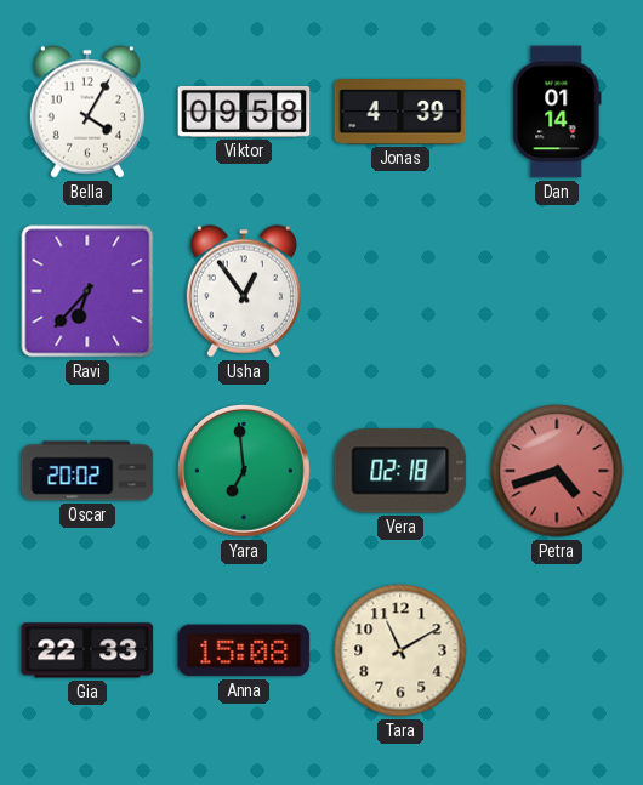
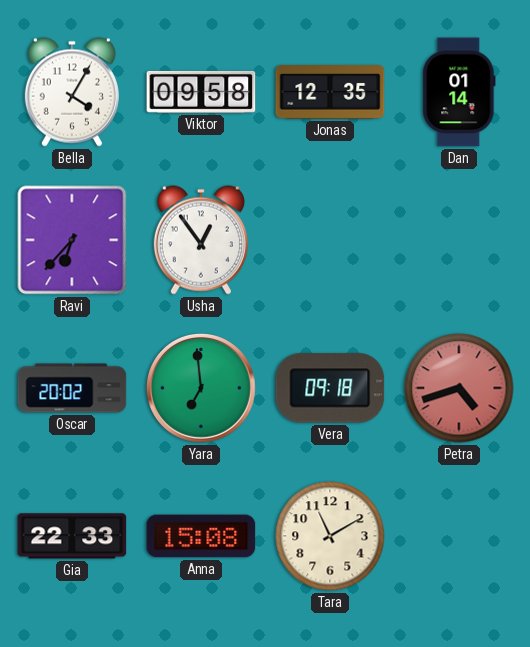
Jonas: 4:39 -> 12:35
Vera: 02:18 -> 09:18
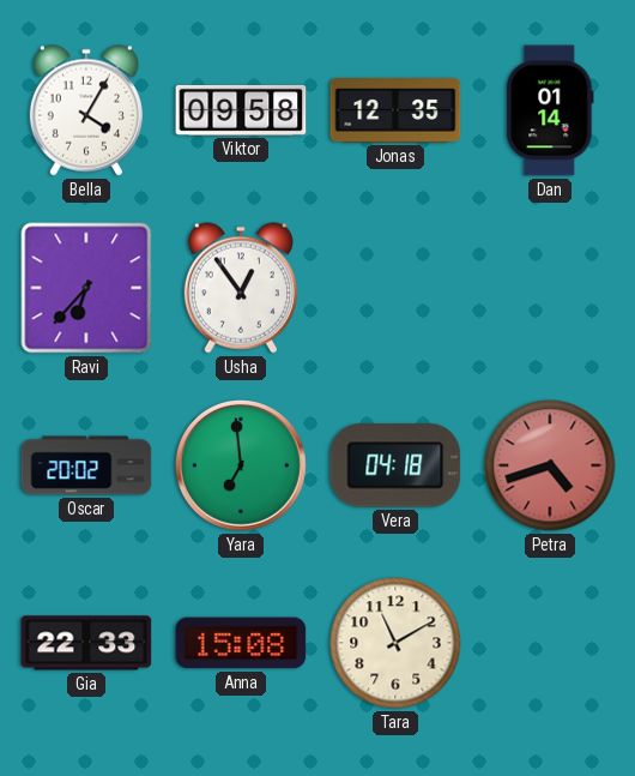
Vera: 09:18 -> 04:18
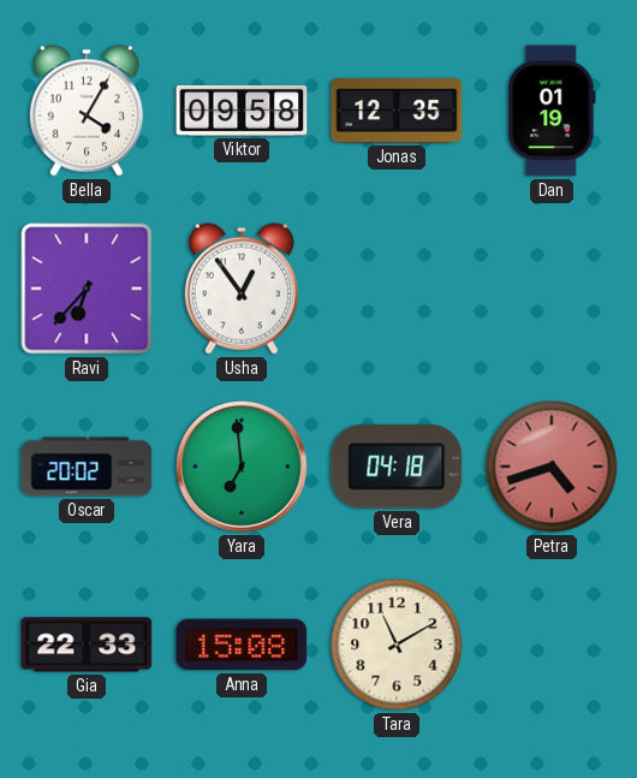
Dan: 01:14 -> 01:19
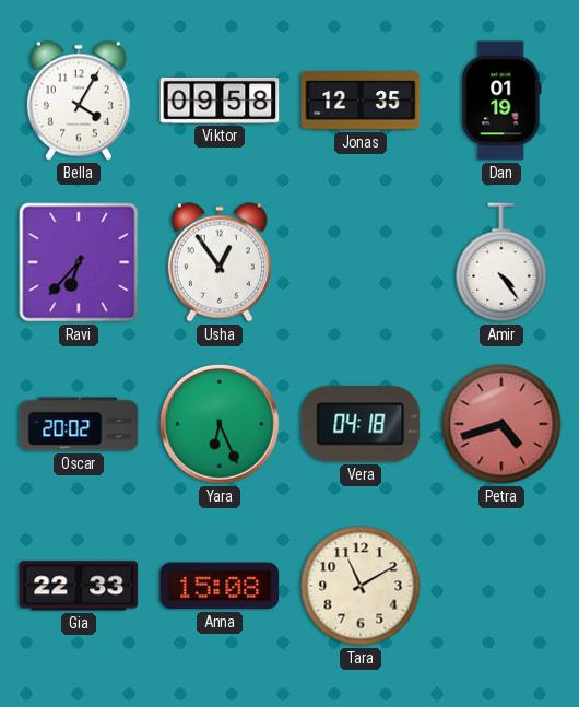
Amir: none -> 4:24
Yara: 6:59 -> 6:26
